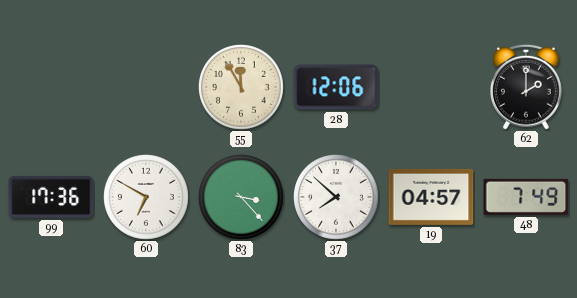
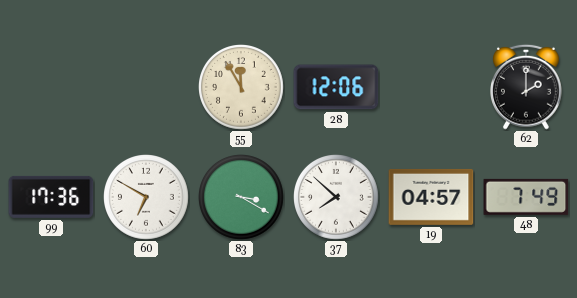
83: 3:23 -> 3:20
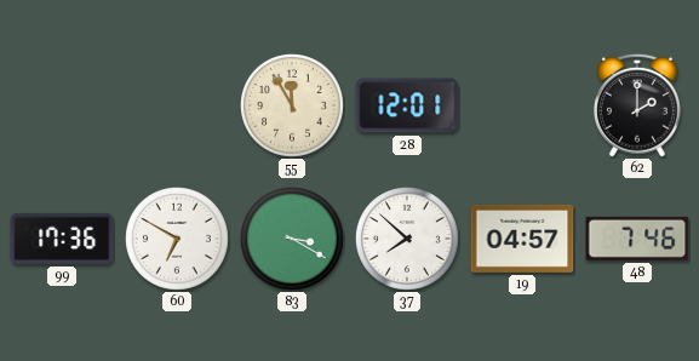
28: 12:06 -> 12:01
48: 7:49 -> 7:46
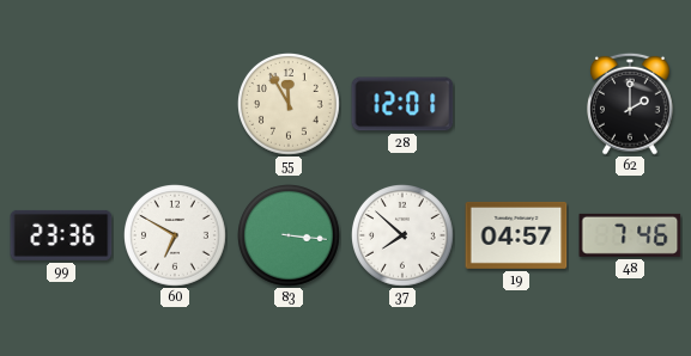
99: 17:36 -> 23:36
83: 3:20 -> 3:16
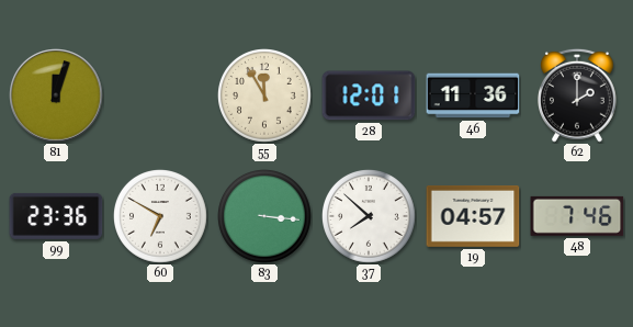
81: none -> 12:03
46: none -> 11:36
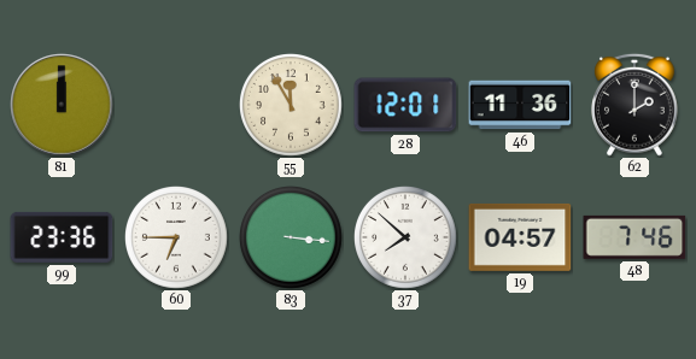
81: 12:03 -> 12:00
60: 6:50 -> 6:45
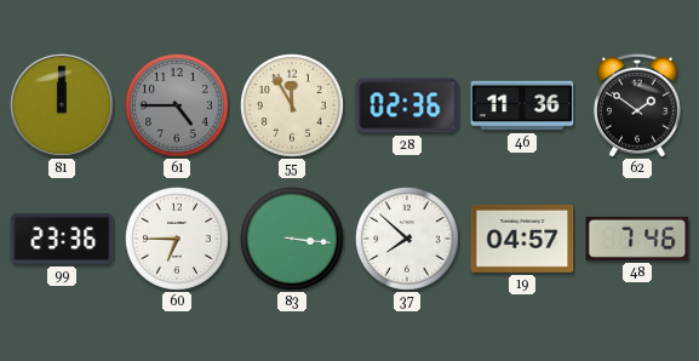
61: none -> 4:45
28: 12:01 -> 02:36
62: 2:00 -> 1:51
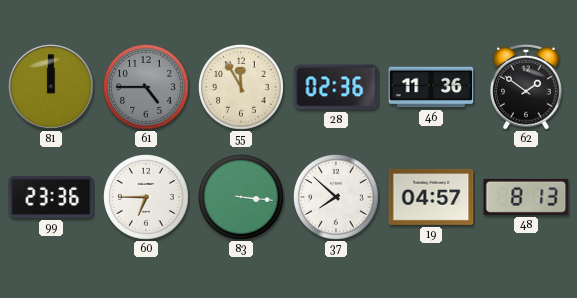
48: 7:46 -> 8:13
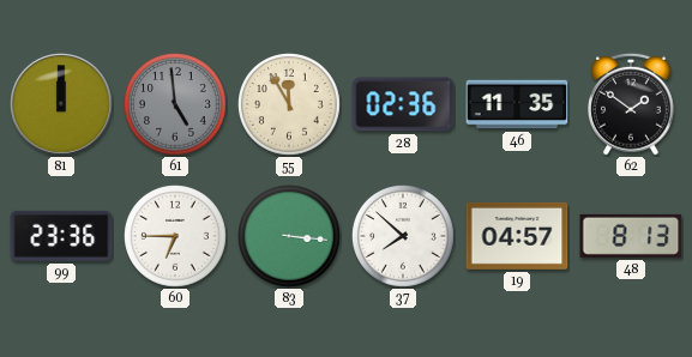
61: 4:45 -> 4:59
46: 11:36 -> 11:35
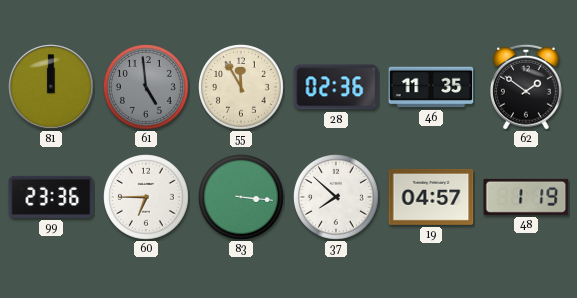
48: 8:13 -> 1:19
